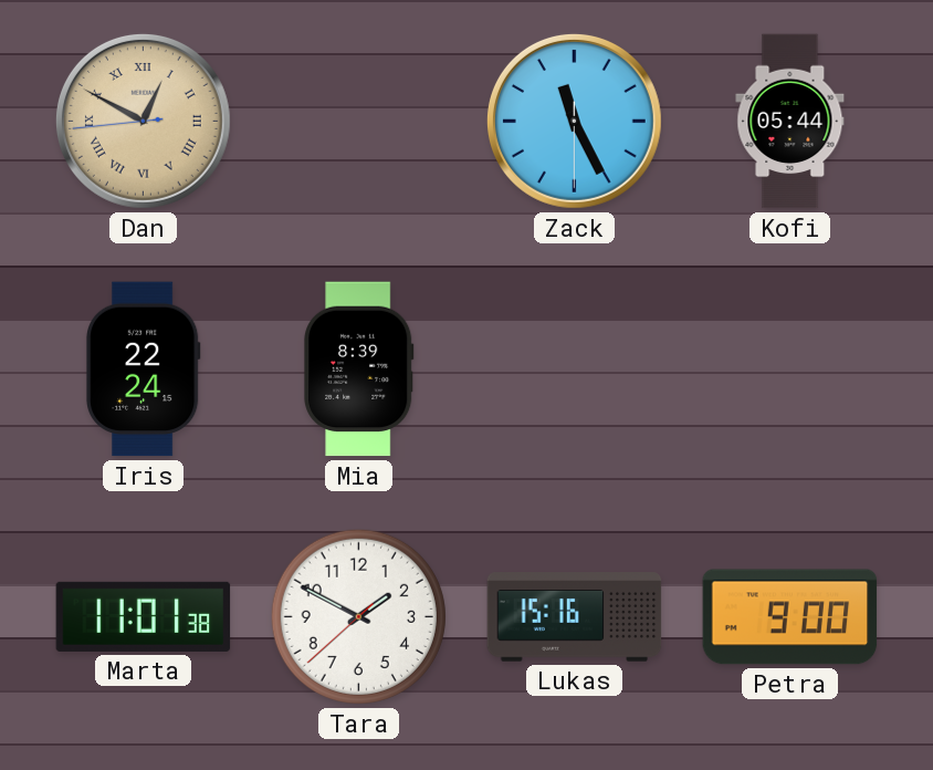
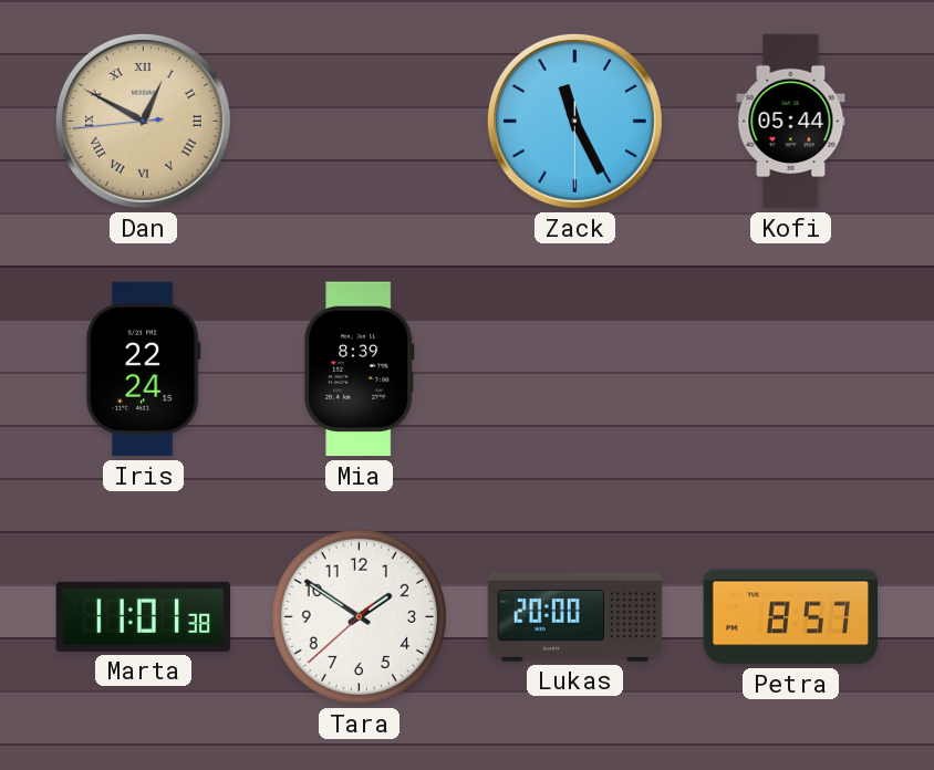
Tara: 1:49 -> 1:50
Lukas: 15:16 -> 20:00
Petra: 9:00 -> 8:57
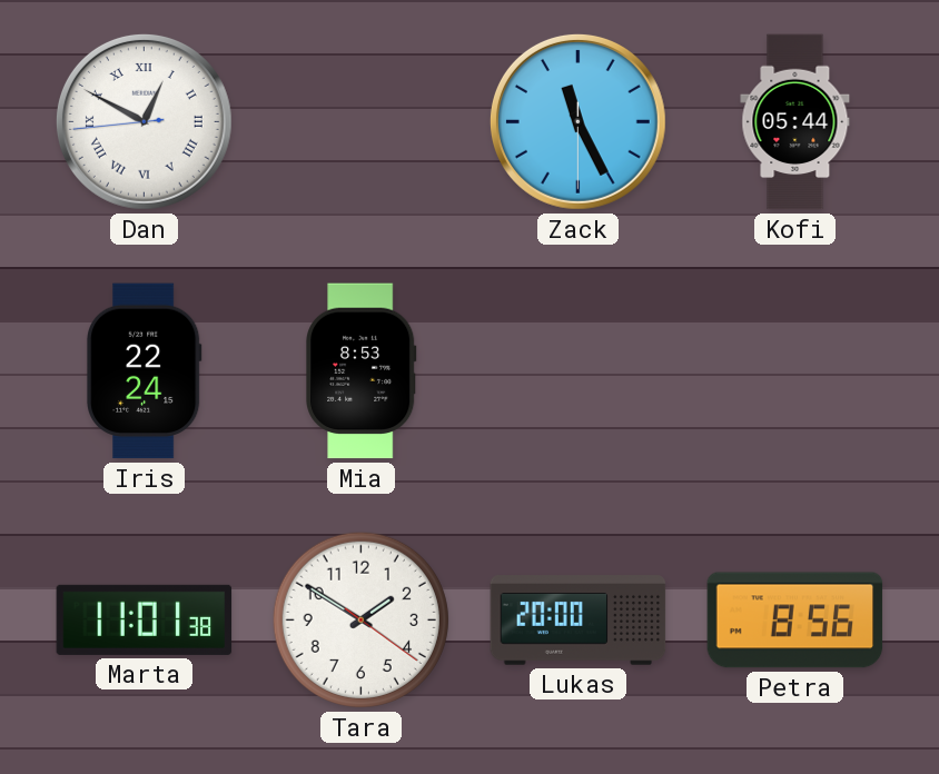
Dan dial: champagne -> white
Mia: 8:39 -> 8:53
Tara: 1:50:38 -> 1:50:21
Petra: 8:57 -> 8:56
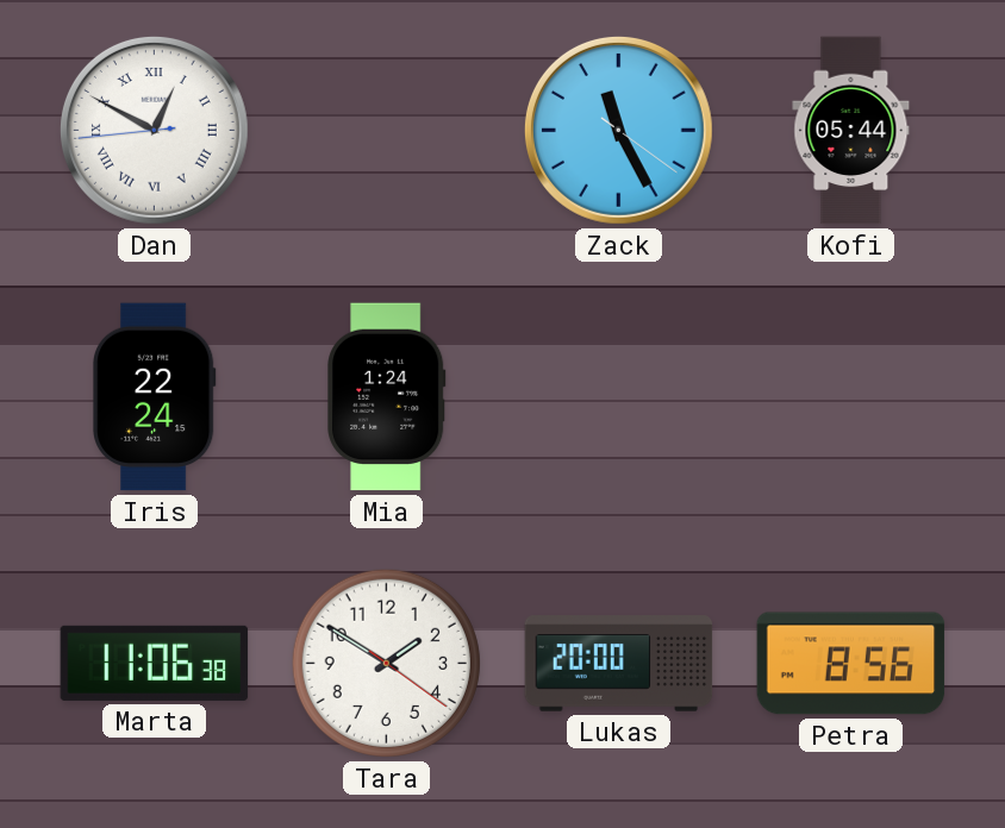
Zack: 11:25:30 -> 11:25:21
Mia: 8:53 -> 1:24
Marta: 11:01 -> 11:06
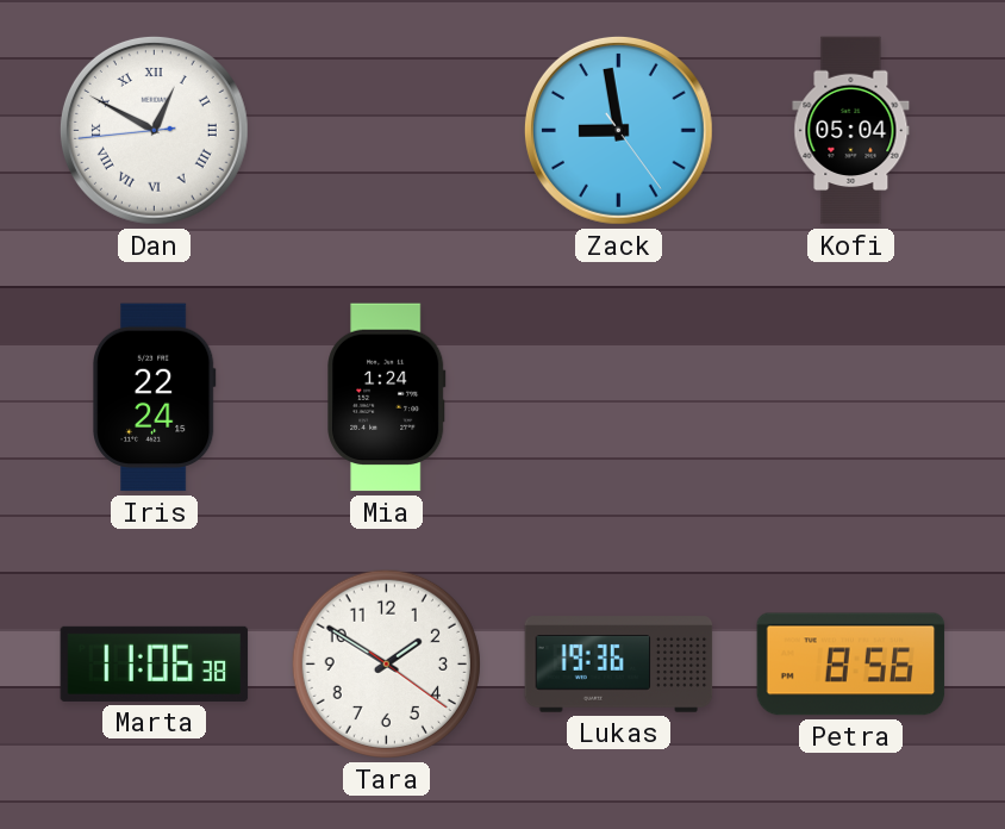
Zack: 11:25 -> 8:58
Kofi: 05:44 -> 05:04
Lukas: 20:00 -> 19:36
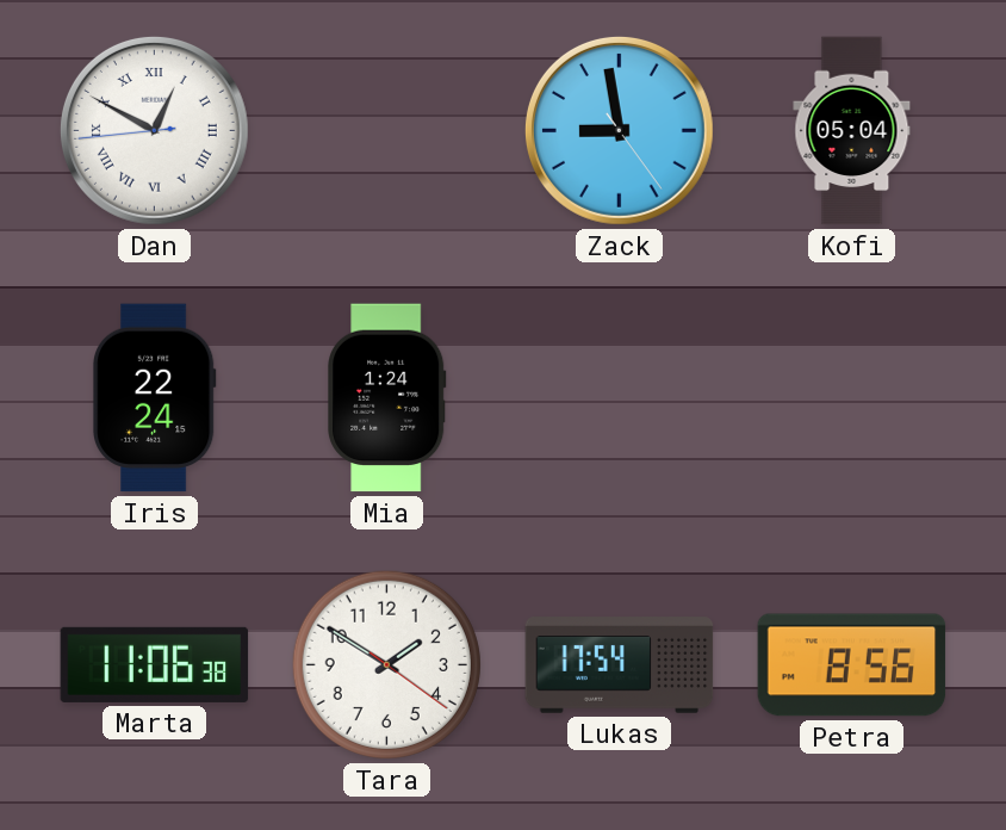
Lukas: 19:36 -> 17:54
